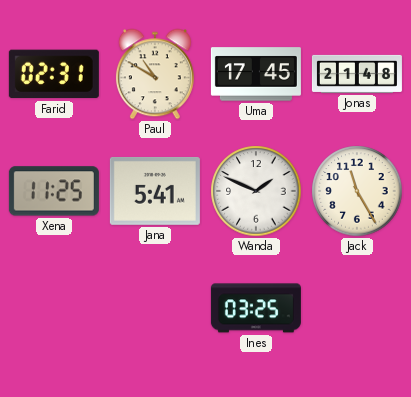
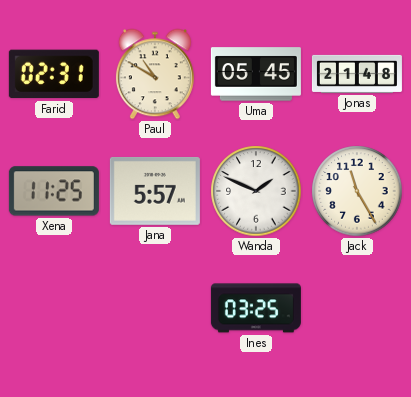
Uma: 17:45 -> 05:45
Jana: 5:41 -> 5:57
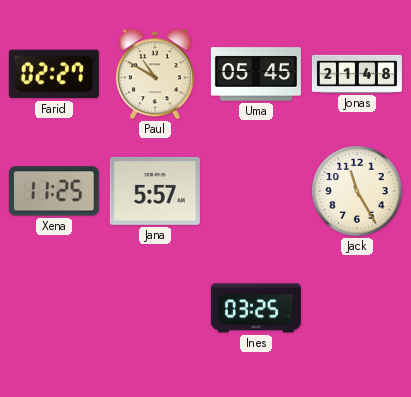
Farid: 02:31 -> 02:27
Wanda: 1:49 -> none
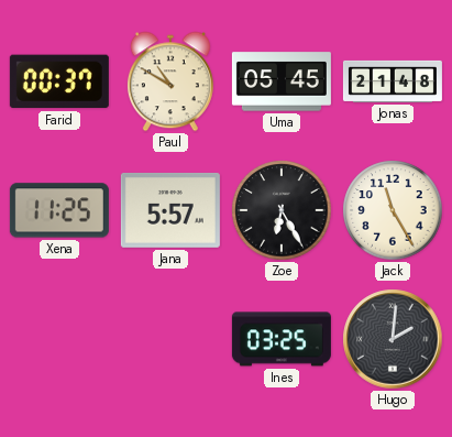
Farid: 02:27 -> 00:37
Zoe: none -> 6:25
Hugo: none -> 2:01
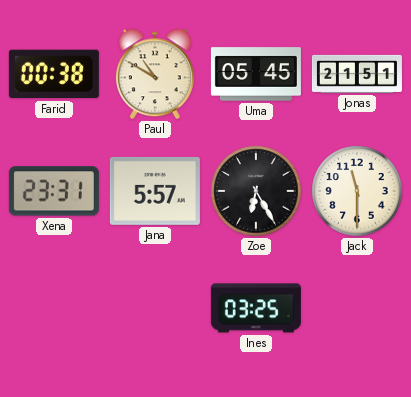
Farid: 00:37 -> 00:38
Jonas: 21:48 -> 21:51
Xena: 11:25 -> 23:31
Jack: 11:25 -> 11:30
Hugo: 2:01 -> none
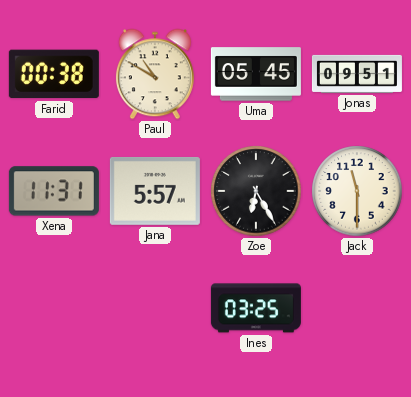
Jonas: 21:51 -> 09:51
Xena: 23:31 -> 11:31
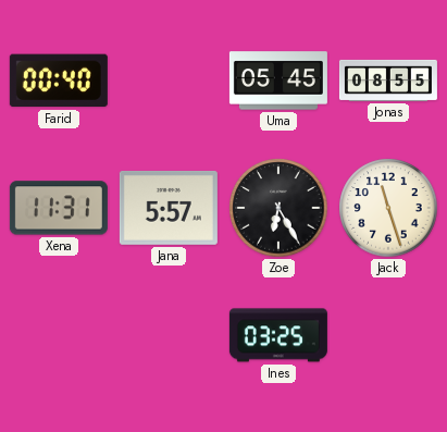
Farid: 00:38 -> 00:40
Paul: 10:50 -> none
Jonas: 09:51 -> 08:55
Jack: 11:30 -> 11:27
